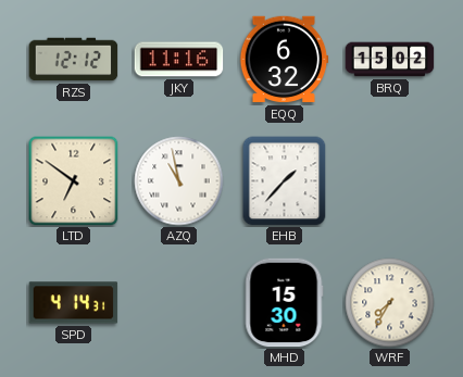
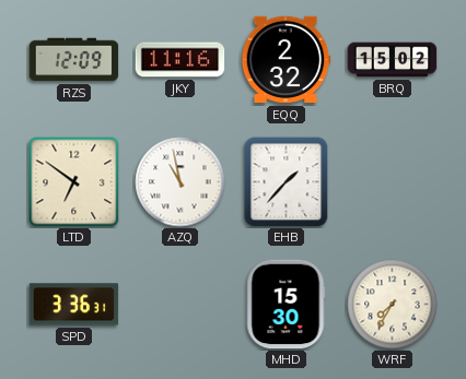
RZS: 12:12 -> 12:09
EQQ: 6:32 -> 2:32
SPD: 4:14 -> 3:36
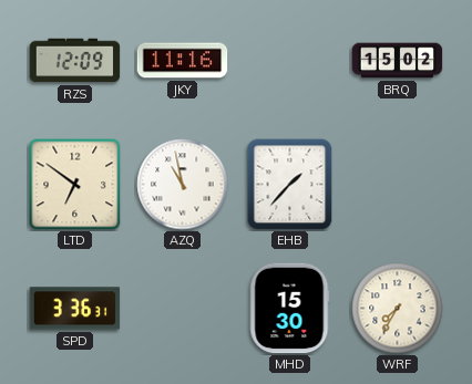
EQQ: 2:32 -> none
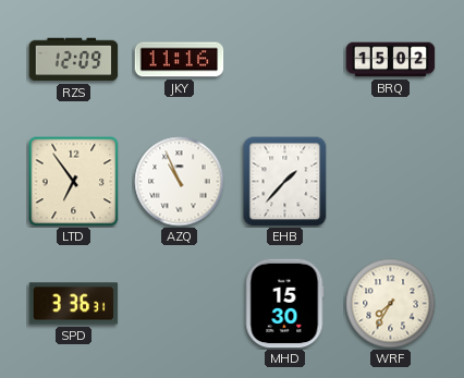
LTD: 6:51 -> 6:54
AZQ: 10:58 -> 10:56
